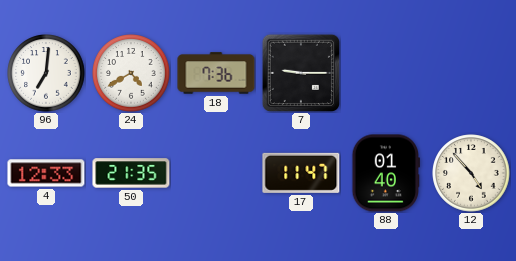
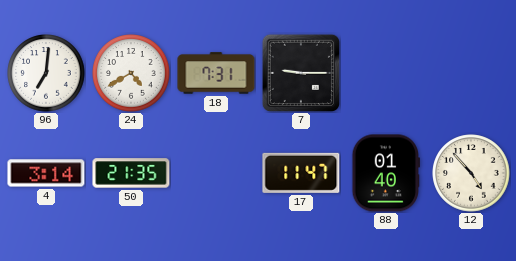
18: 7:36 -> 7:31
4: 12:33 -> 3:14
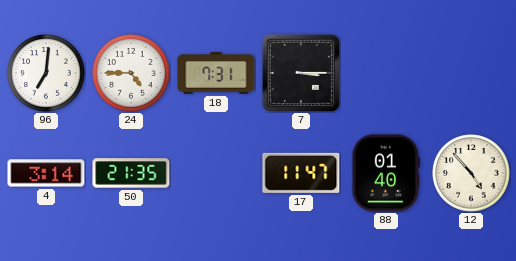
24: 4:40 -> 4:45
7: 9:15 -> 3:15
